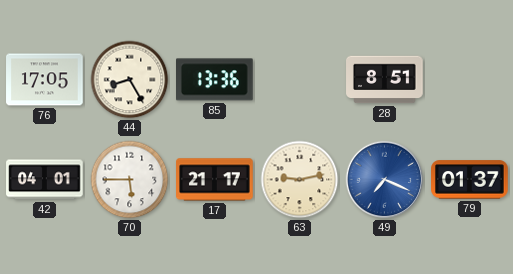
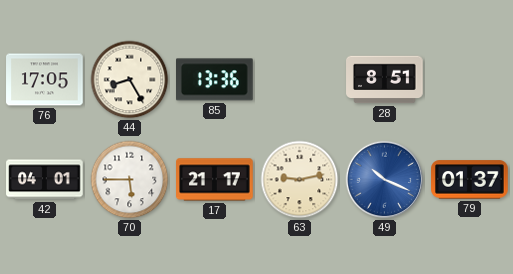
49: 7:19 -> 10:19
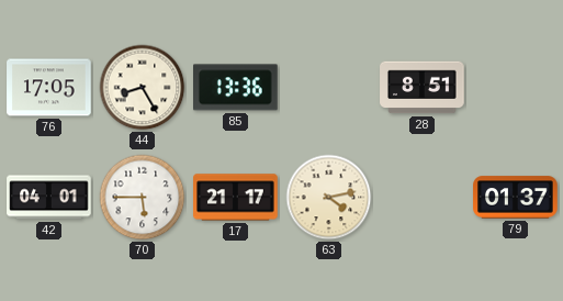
63: 9:13 -> 4:13
49: 10:19 -> none
